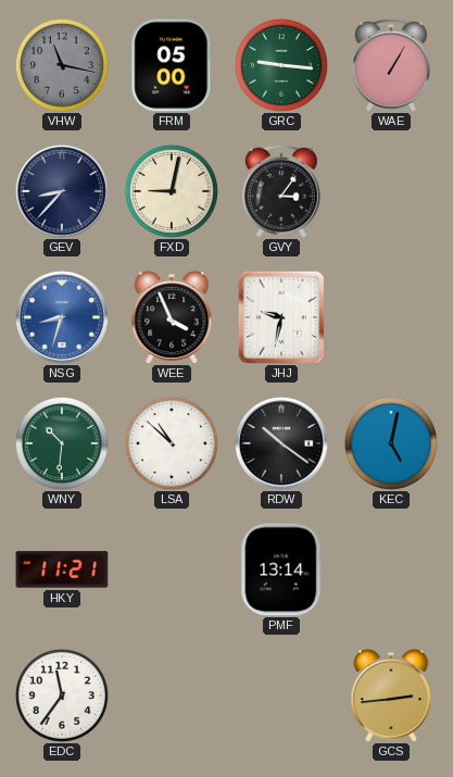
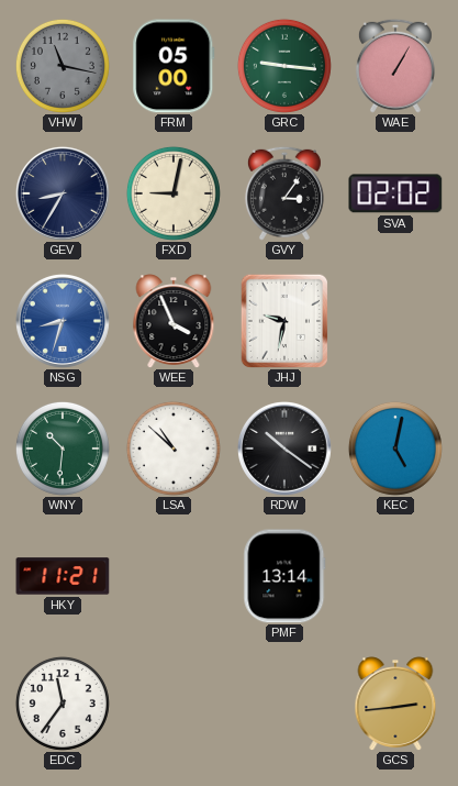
GEV: 8:37 -> 8:35
SVA: none -> 02:02
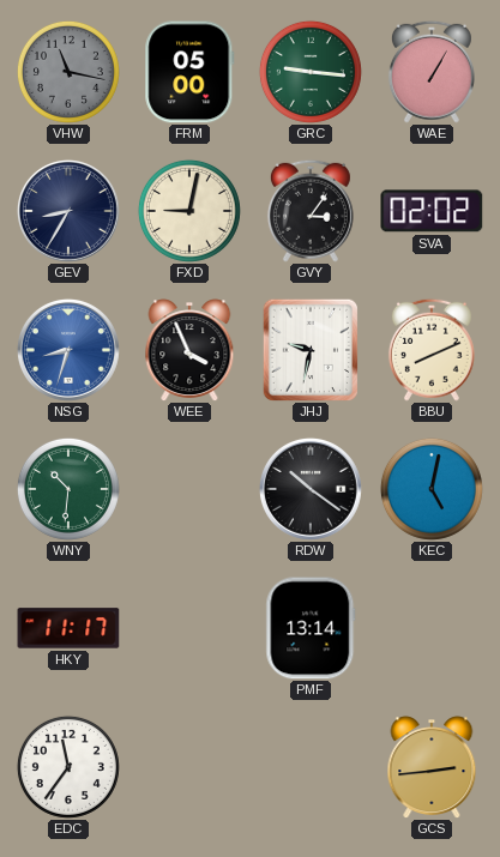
BBU: none -> 8:11
LSA: 10:52 -> none
HKY: 11:21 -> 11:17
